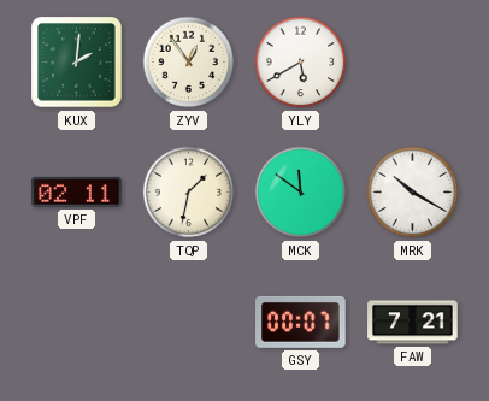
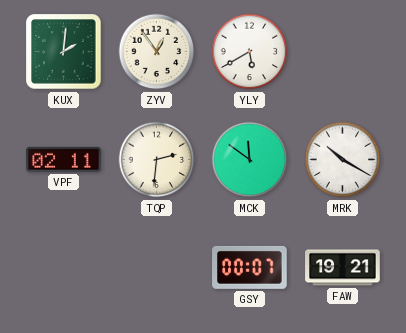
TQP: 1:32 -> 2:31
FAW: 7:21 -> 19:21
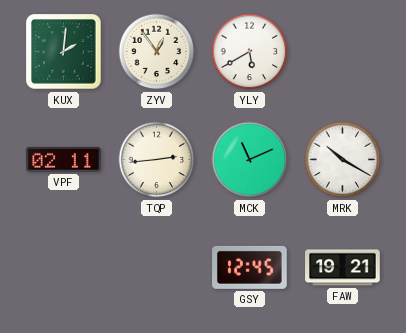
TQP: 2:31 -> 2:44
MCK: 11:51 -> 11:11
GSY: 00:07 -> 12:45
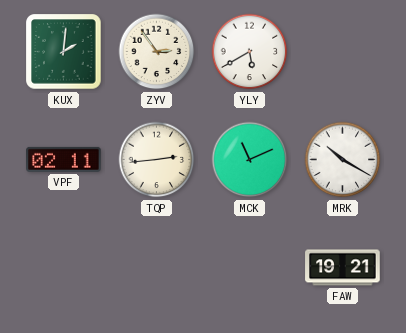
ZYV: 12:54 -> 2:54
GSY: 12:45 -> none
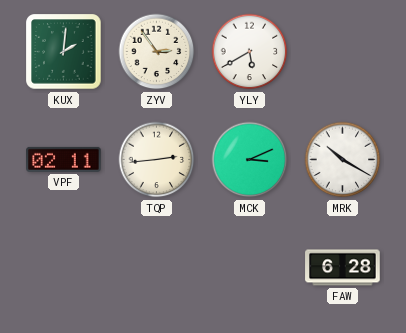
MCK: 11:11 -> 3:11
FAW: 19:21 -> 6:28
